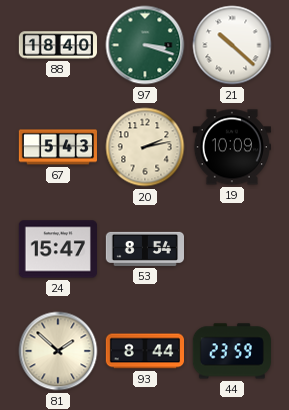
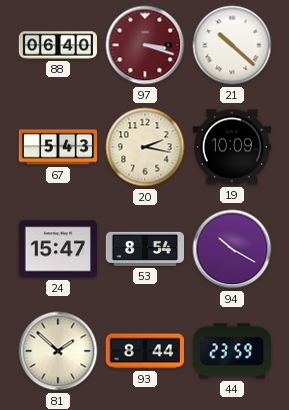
88: 18:40 -> 06:40
97 dial: green -> burgundy
20: 2:13 -> 2:17
94: none -> 10:20
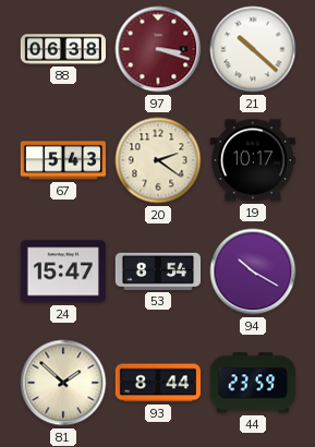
88: 06:40 -> 06:38
20: 2:17 -> 2:21
19: 10:09 -> 10:17
